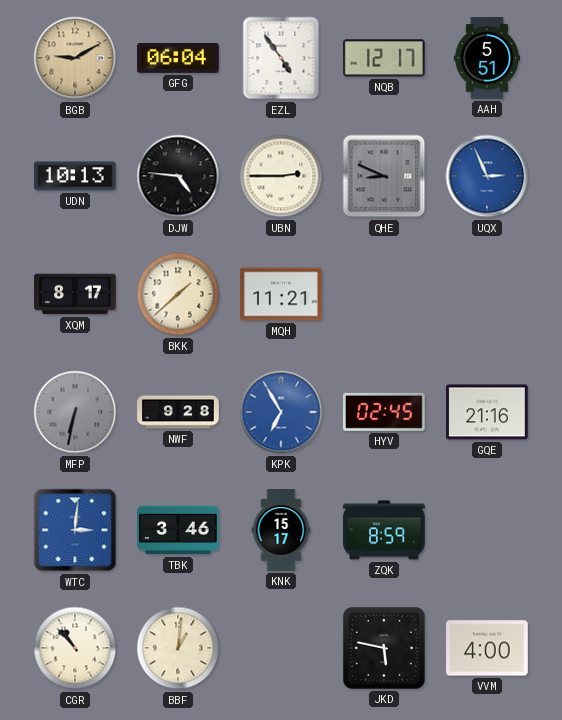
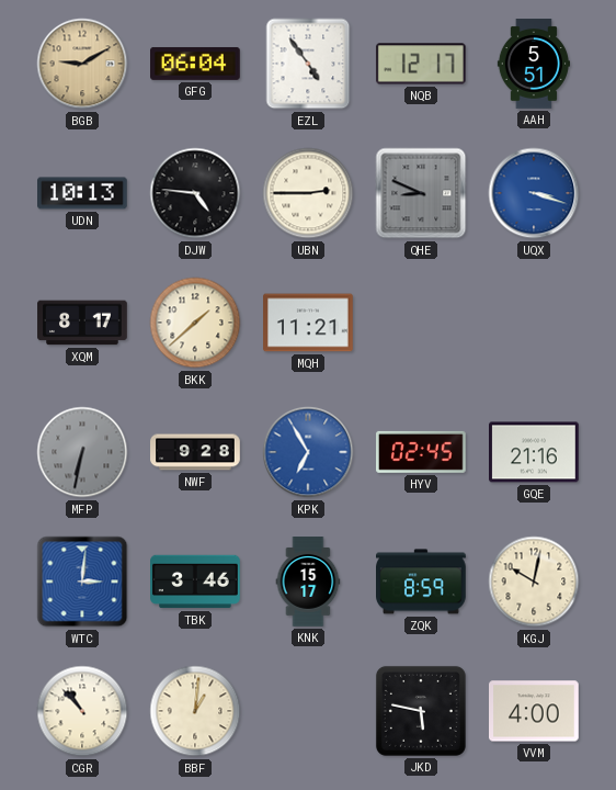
UQX: 2:56 -> 3:18
KGJ: none -> 10:02
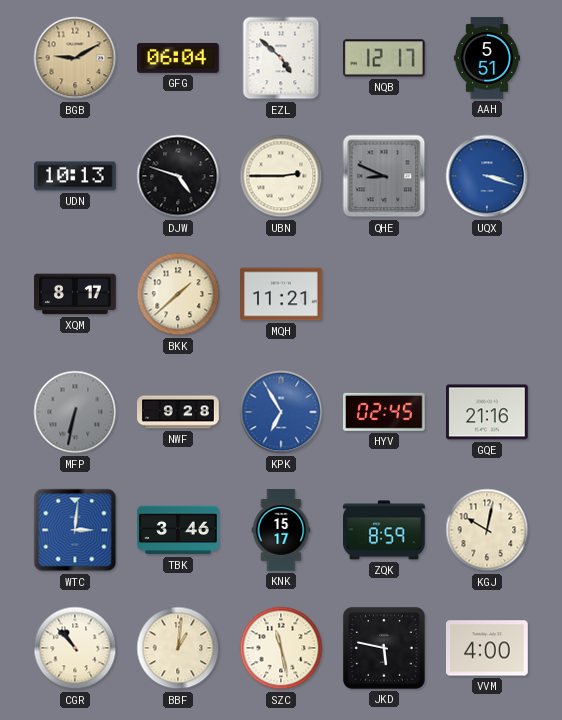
EZL: 4:54 -> 4:52
DJW: 4:46 -> 4:48
SZC: none -> 11:28
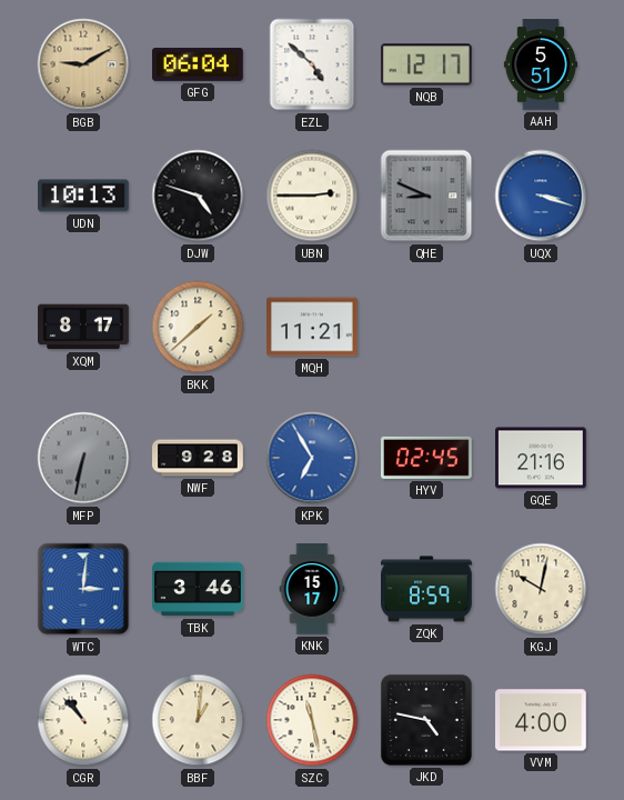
JKD: 5:47 -> 4:47
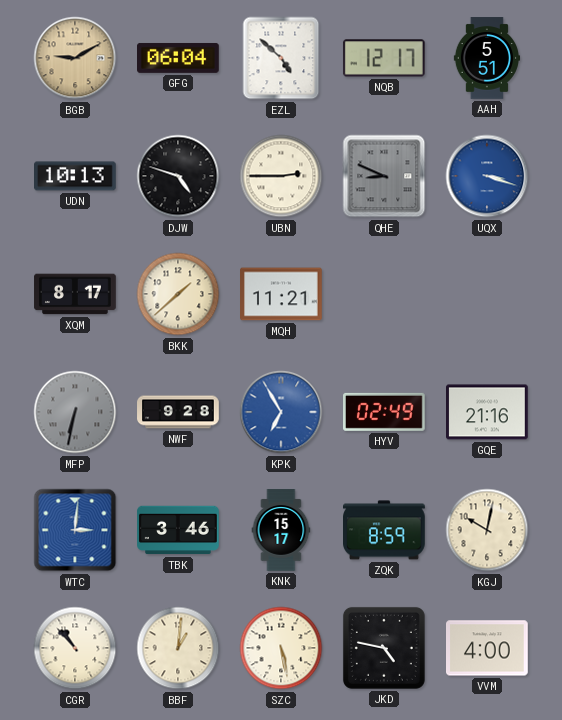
HYV: 02:45 -> 02:49
SZC: 11:28 -> 5:28
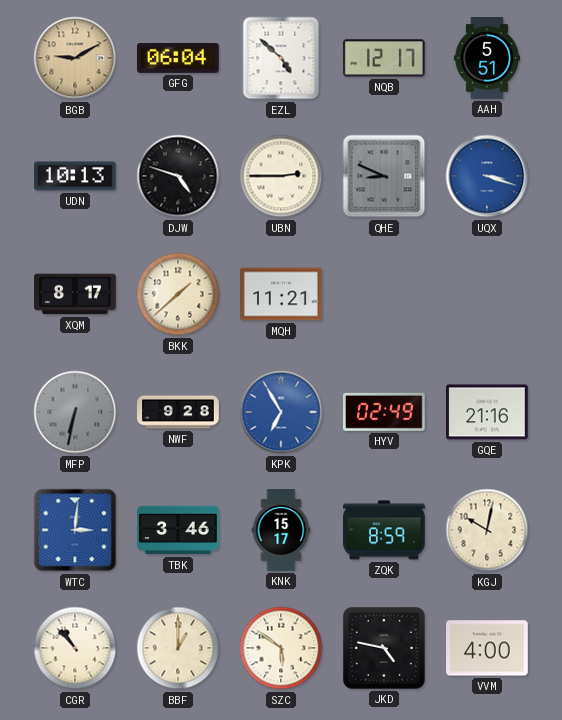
BBF: 1:01 -> 1:00
SZC: 5:28 -> 5:51
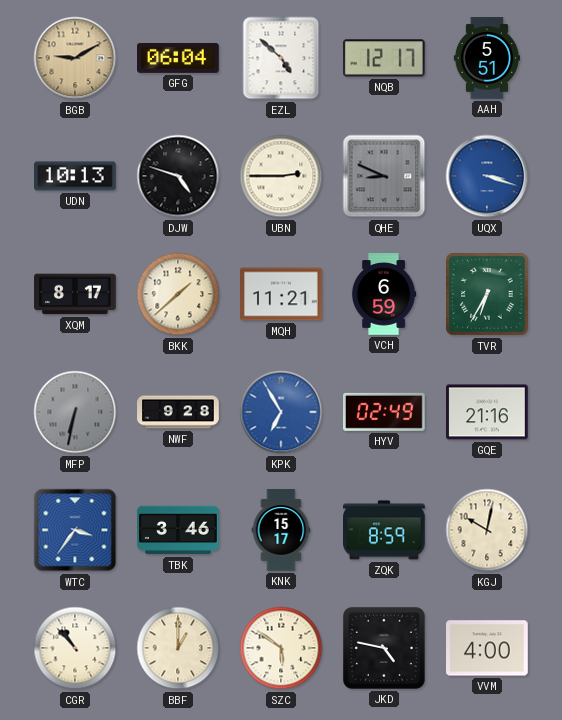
VCH: none -> 6:59
TVR: none -> 6:35
WTC: 3:01 -> 3:36
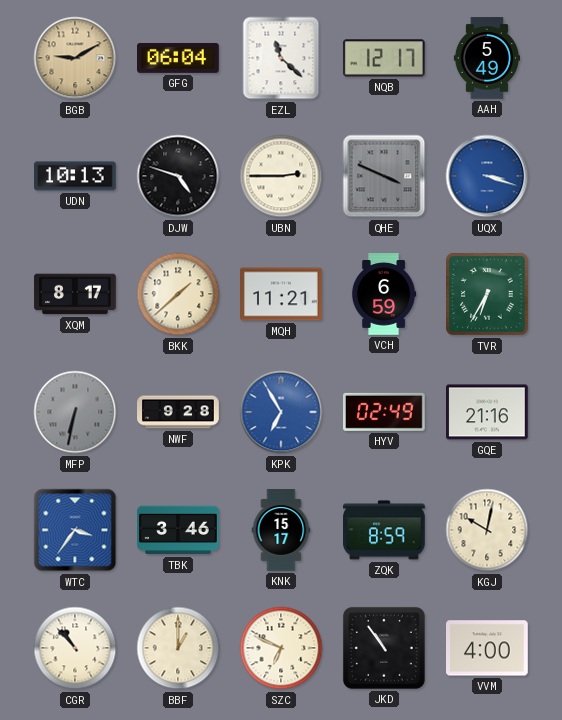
EZL: 4:52 -> 11:22
AAH: 5:51 -> 5:49
QHE: 8:49 -> 3:49
SZC: 5:51 -> 6:49
JKD: 4:47 -> 10:54
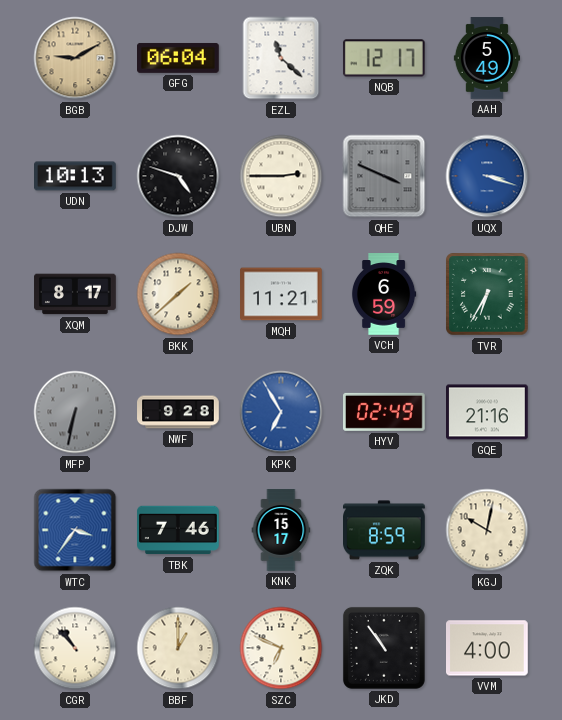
TBK: 3:46 -> 7:46
